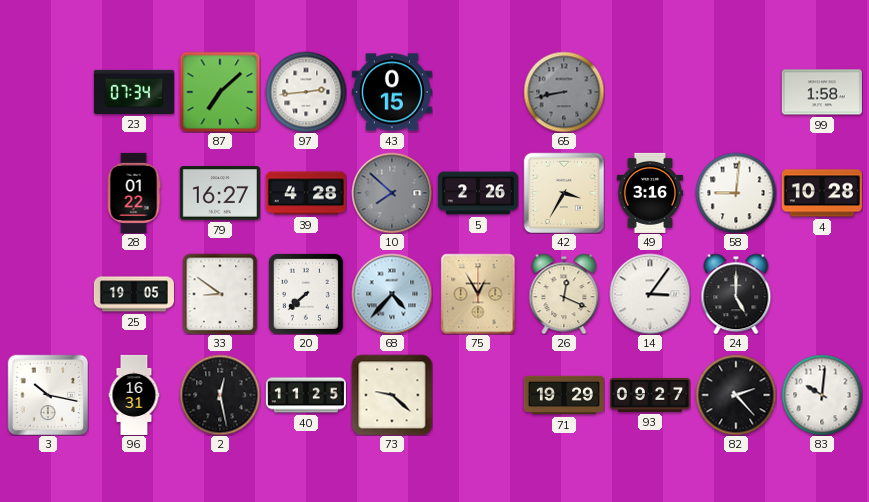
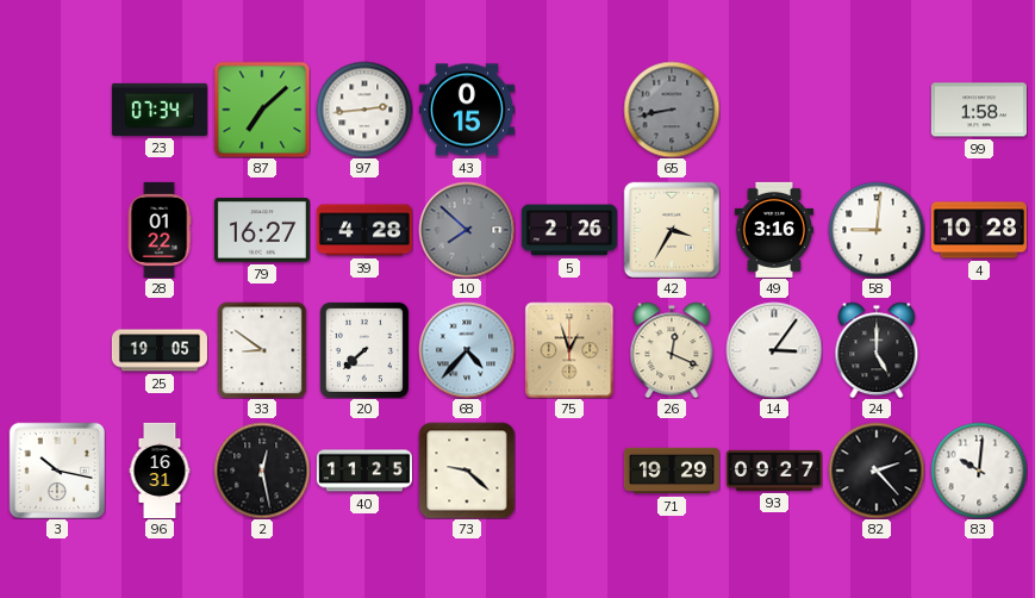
75: 12:55 -> 12:57
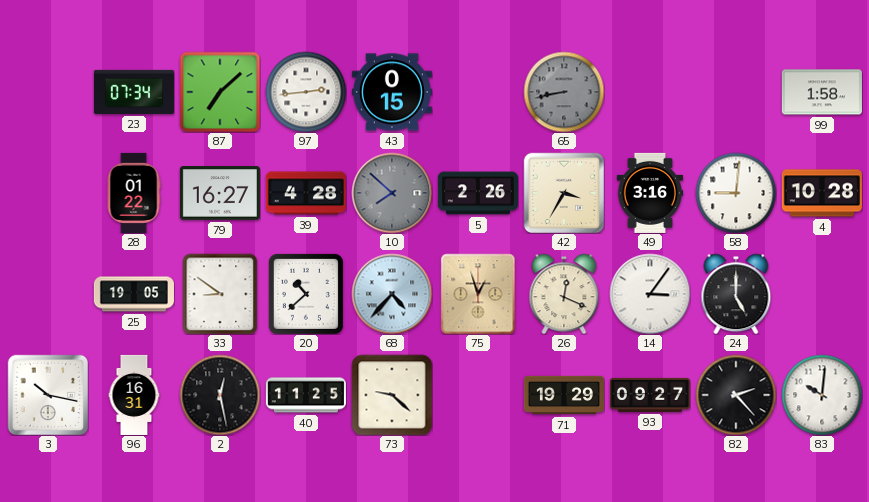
20: 7:38 -> 10:38
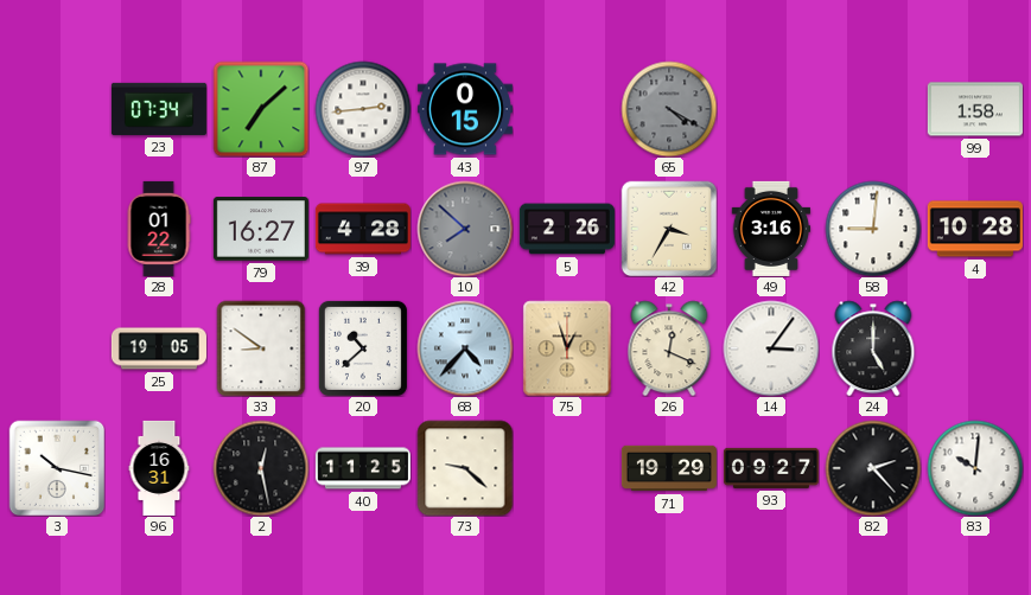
65: 8:43 -> 4:20
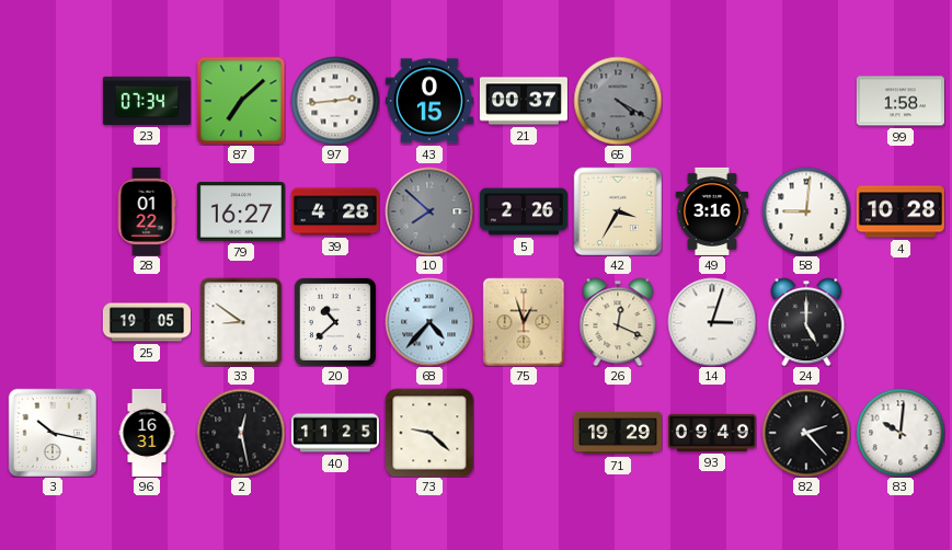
21: none -> 00:37
14: 3:06 -> 3:03
93: 09:27 -> 09:49
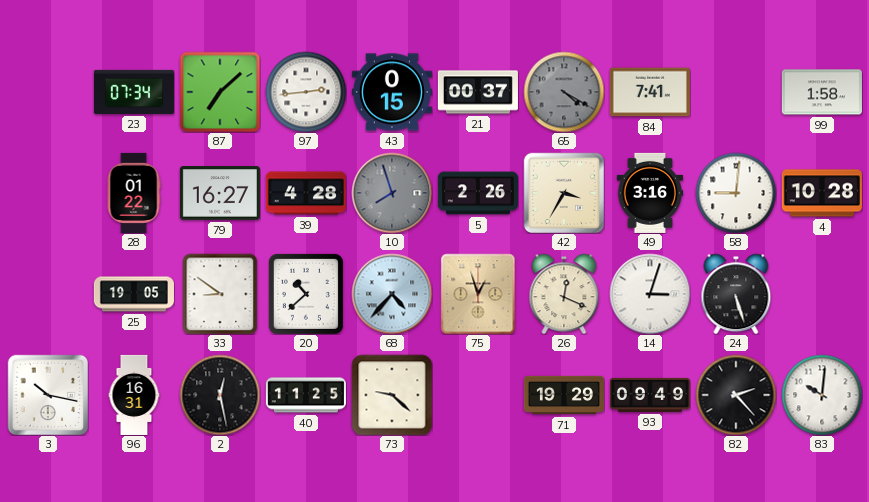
84: none -> 7:41
10: 7:52 -> 7:57
24: 5:00 -> 5:27
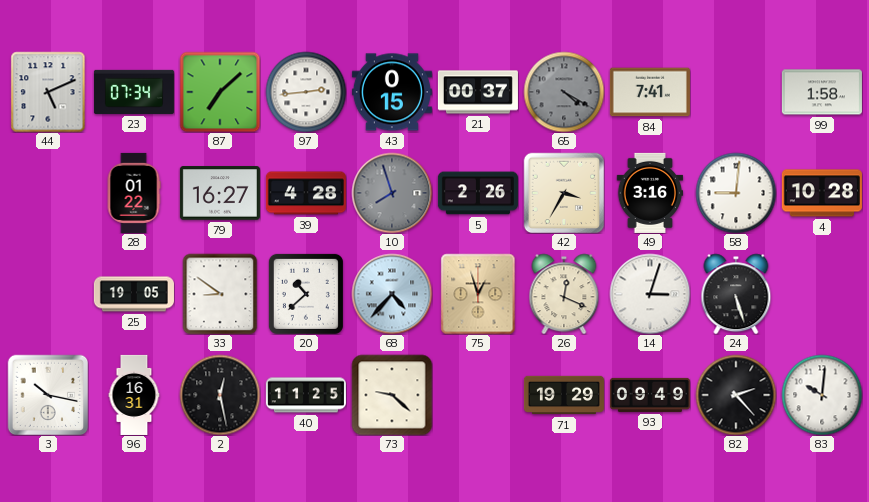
44: none -> 5:11
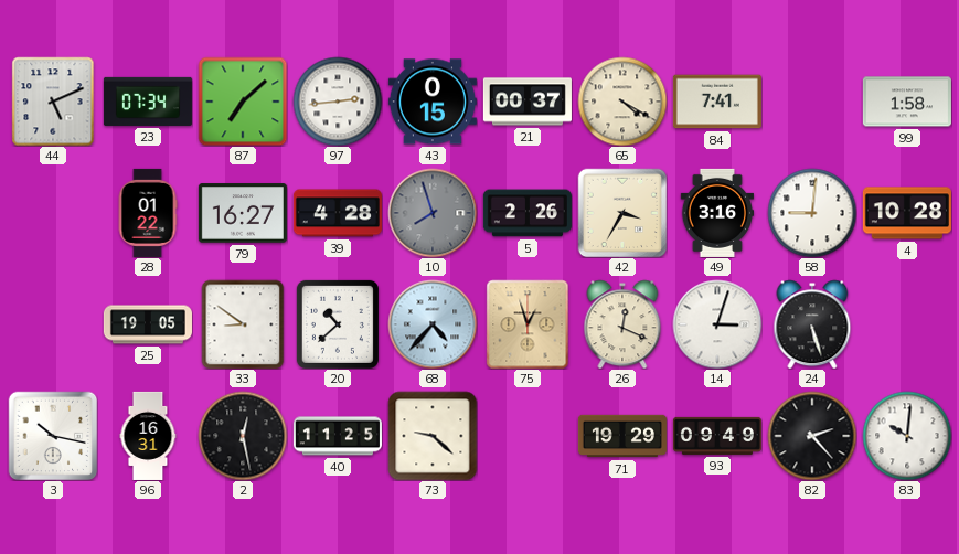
65 dial: grey -> cream
